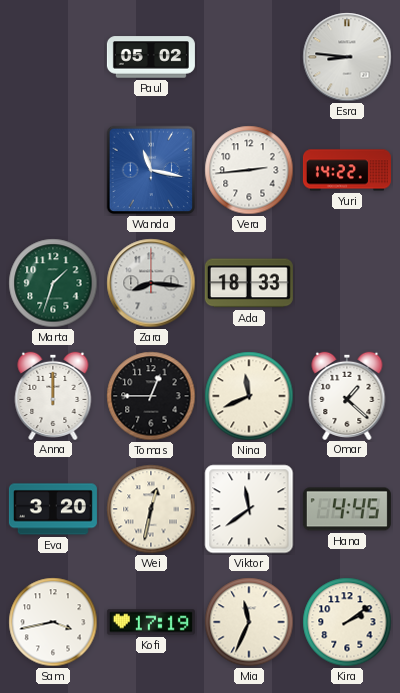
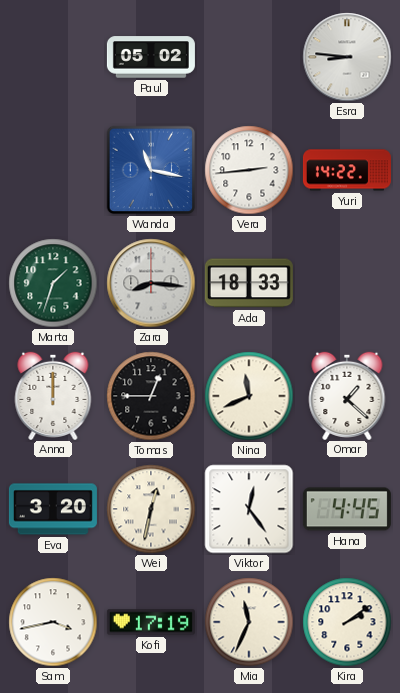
Viktor: 11:39 -> 12:24
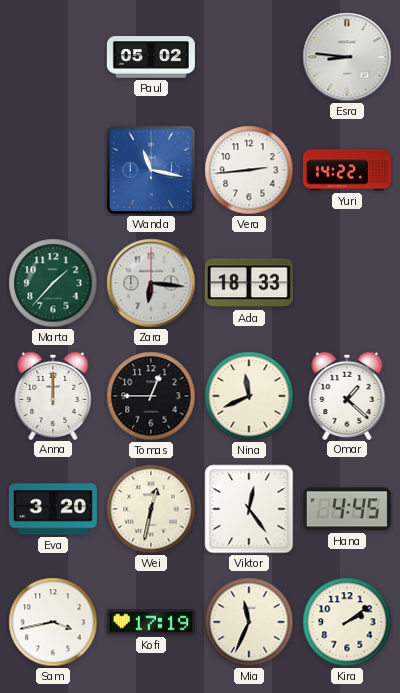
Marta: 1:33 -> 1:37
Zara: 8:16 -> 6:16
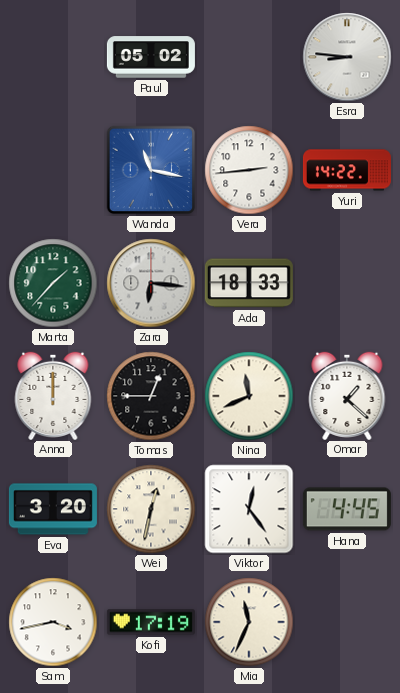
Kira: 2:09 -> none
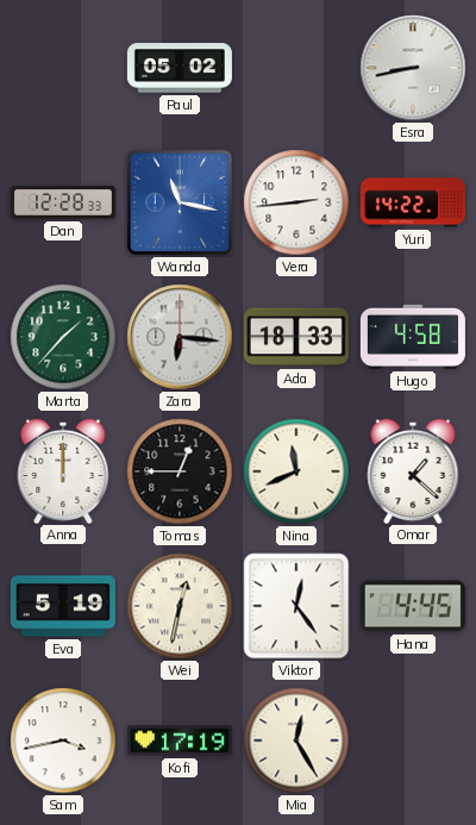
Esra: 8:46 -> 8:43
Dan: none -> 12:28
Hugo: none -> 4:58
Eva: 3:20 -> 5:19
Mia: 11:34 -> 12:25
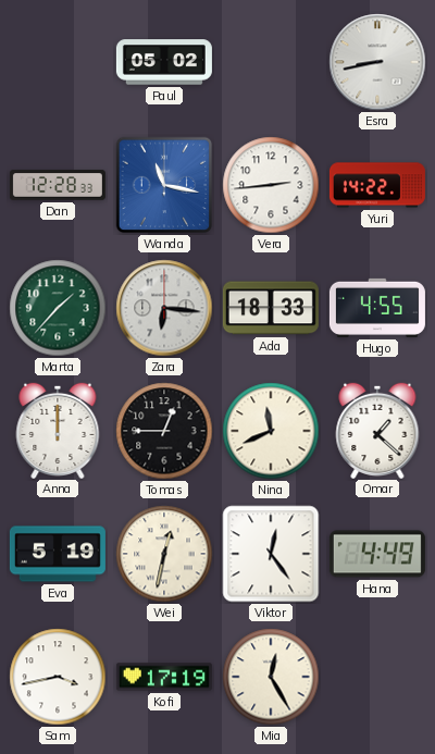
Hugo: 4:58 -> 4:55
Hana: 4:45 -> 4:49
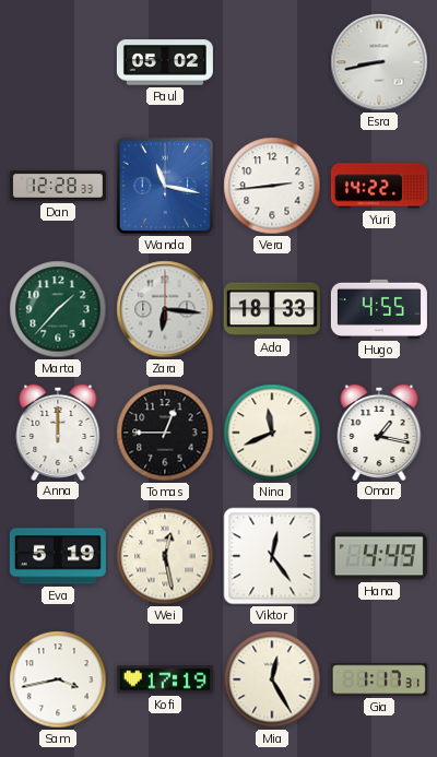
Omar: 1:22 -> 1:17
Wei: 12:32 -> 12:28
Gia: none -> 1:17
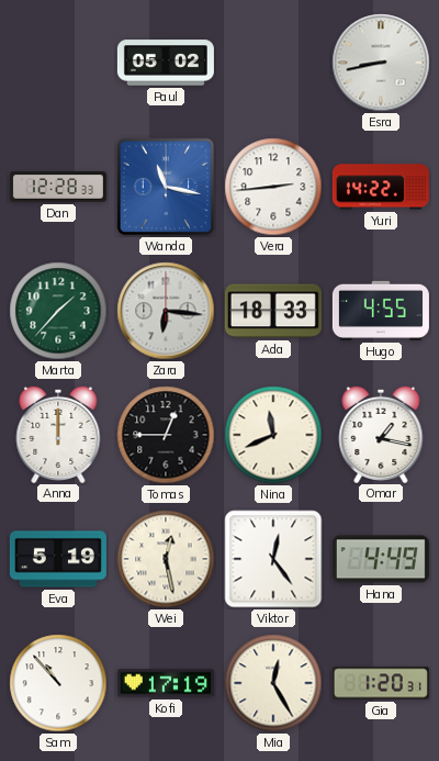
Sam: 3:43 -> 10:53
Gia: 1:17 -> 1:20
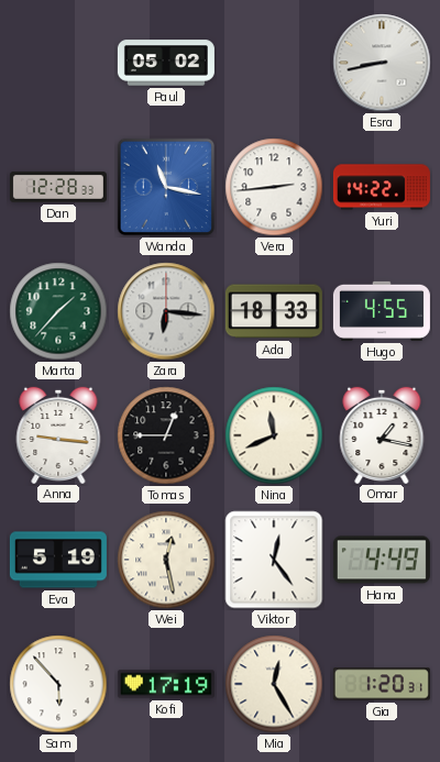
Anna: 12:00 -> 9:16
Sam: 10:53 -> 5:53
